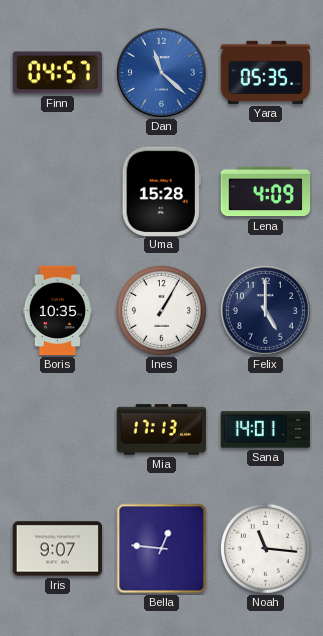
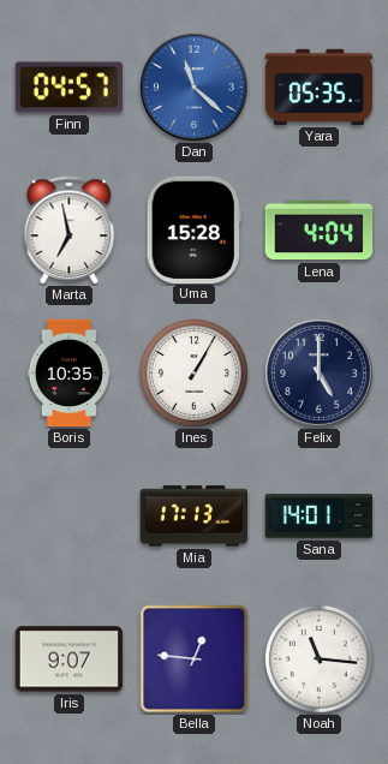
Marta: none -> 6:58
Lena: 4:09 -> 4:04
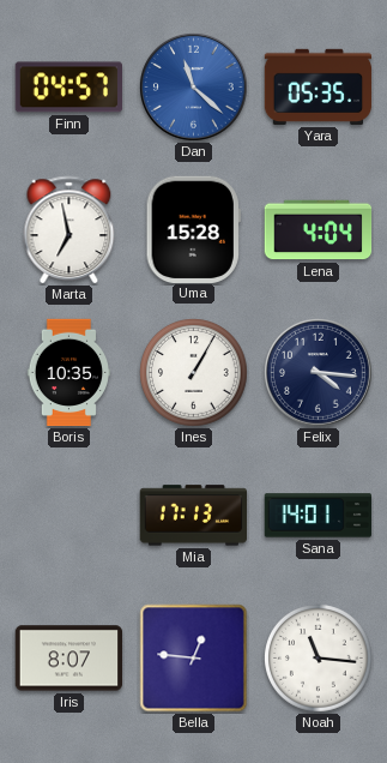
Felix: 5:00 -> 4:16
Iris: 9:07 -> 8:07
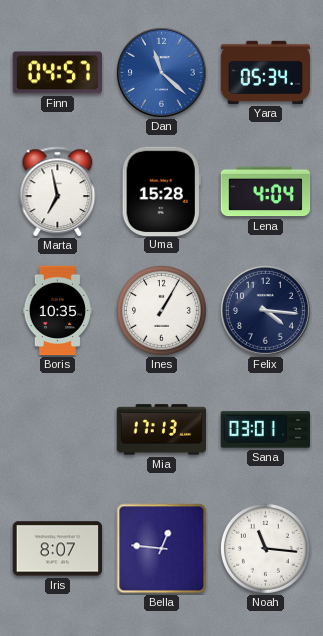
Yara: 05:35 -> 05:34
Sana: 14:01 -> 03:01
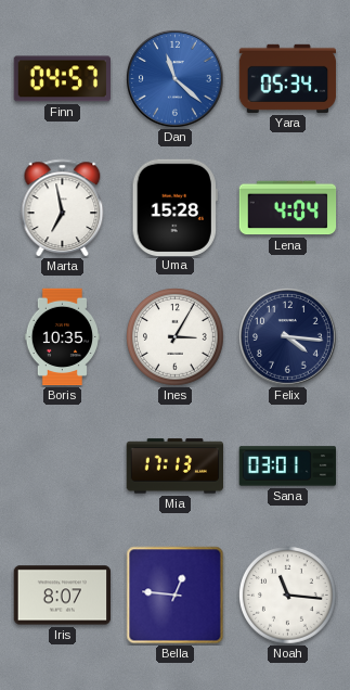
Ines: 1:05 -> 3:05
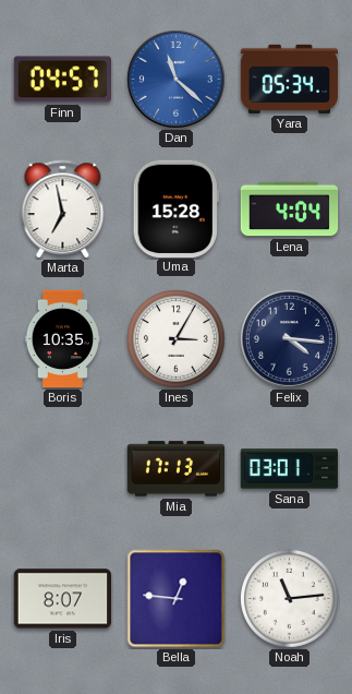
Noah: 11:16 -> 11:14
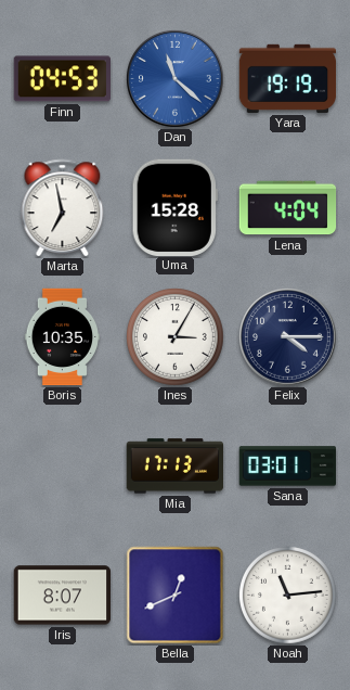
Finn: 04:57 -> 04:53
Yara: 05:34 -> 19:19
Felix: 4:16 -> 4:15
Bella: 12:46 -> 12:41
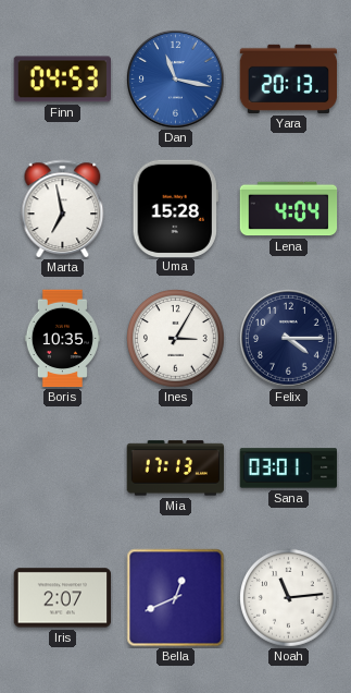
Dan: 11:22 -> 11:17
Yara: 19:19 -> 20:13
Iris: 8:07 -> 2:07
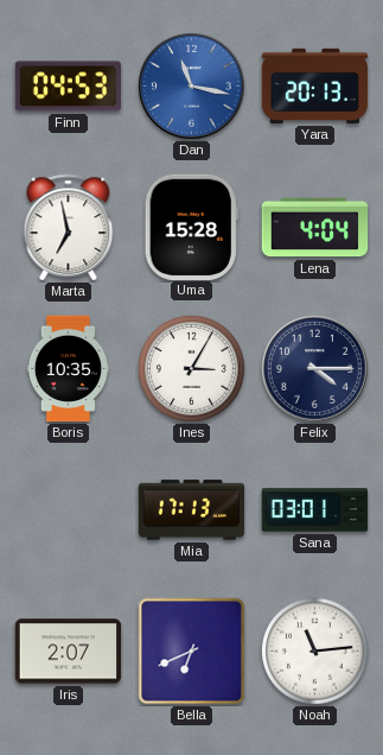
Bella: 12:41 -> 6:41
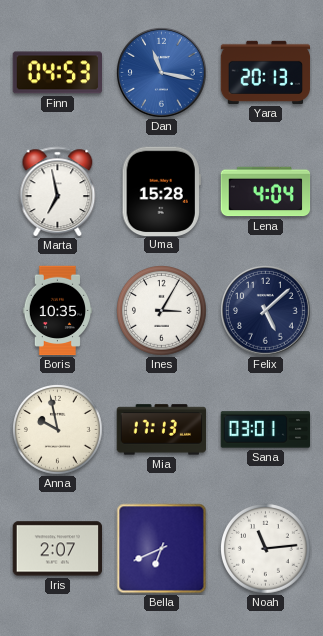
Felix: 4:15 -> 5:08
Anna: none -> 9:58
